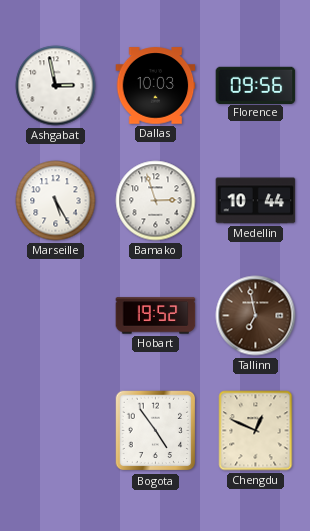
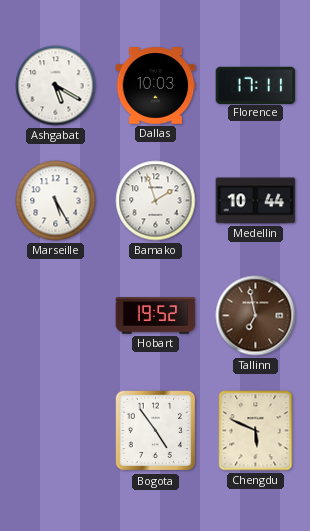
Ashgabat: 2:58 -> 5:20
Florence: 09:56 -> 17:11
Bamako: 2:57 -> 1:57
Chengdu: 12:49 -> 5:49
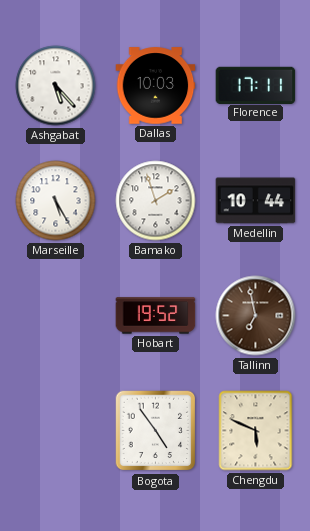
Ashgabat: 5:20 -> 5:23
